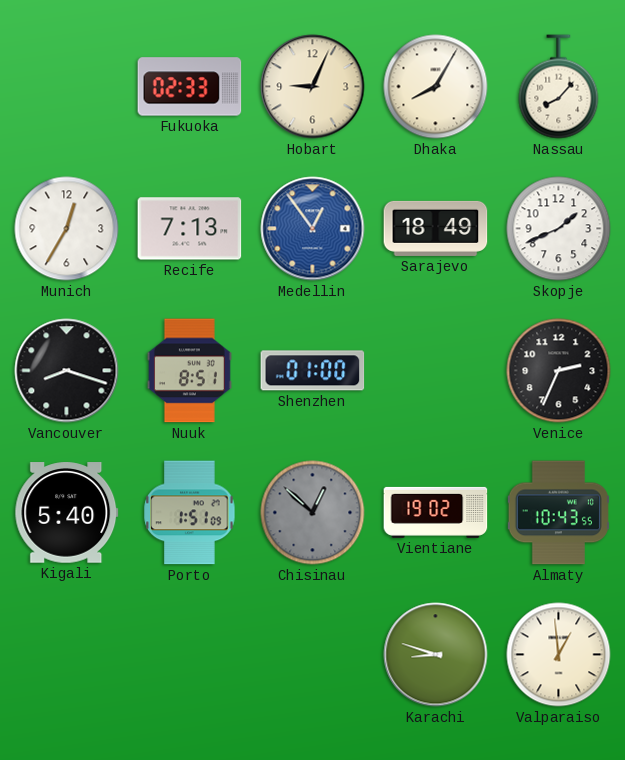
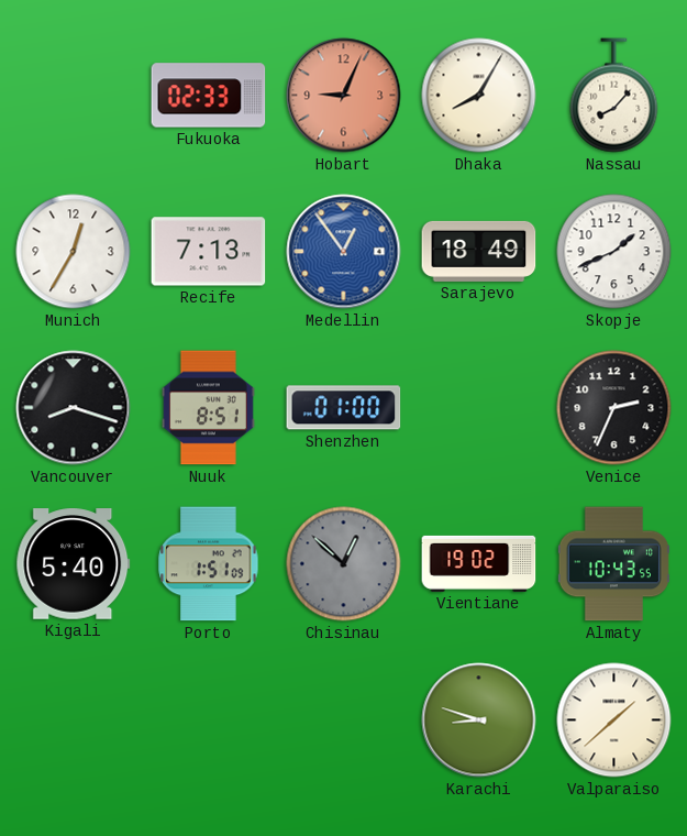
Hobart dial: cream -> salmon
Valparaiso: 12:59 -> 1:38
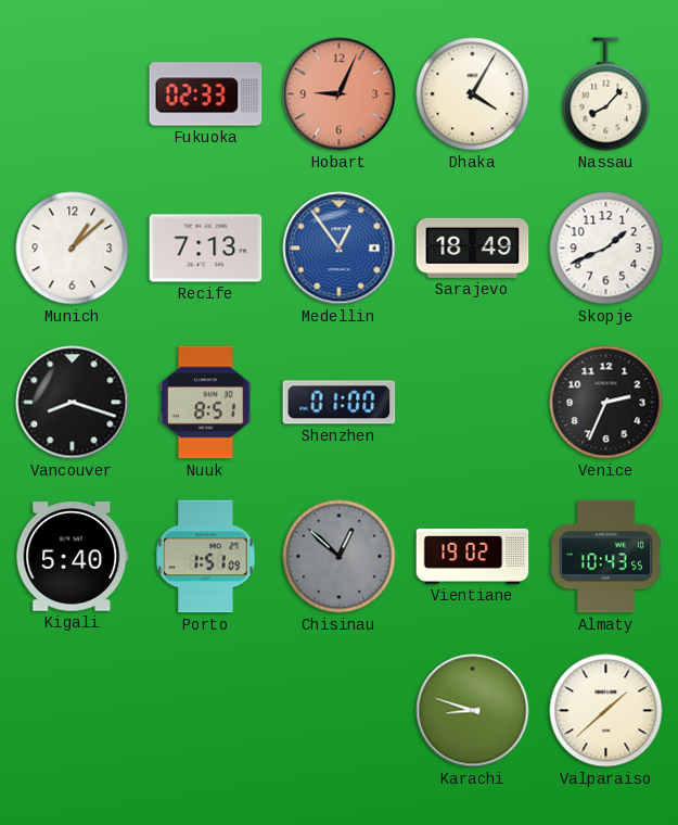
Dhaka: 8:05 -> 4:05
Munich: 12:35 -> 1:08
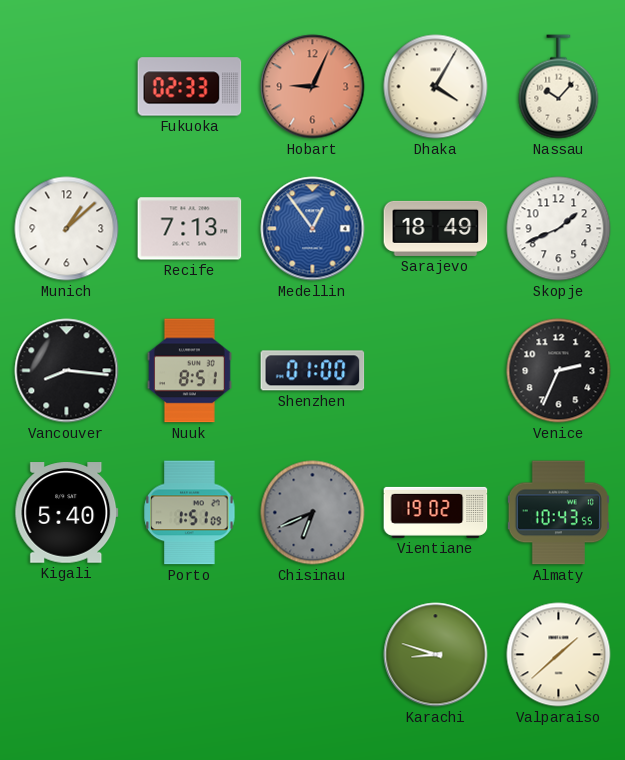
Nassau: 8:07 -> 10:07
Vancouver: 8:18 -> 8:16
Chisinau: 12:52 -> 6:41
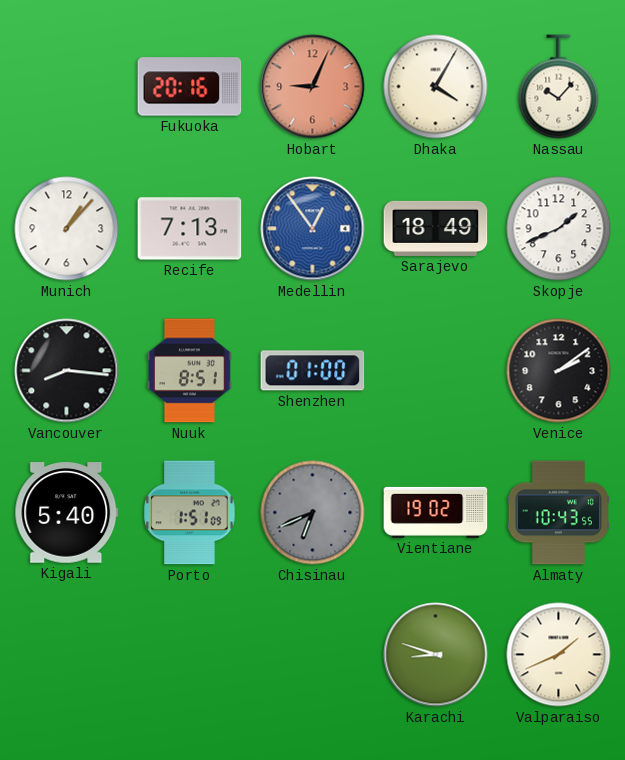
Fukuoka: 02:33 -> 20:16
Munich: 1:08 -> 1:07
Venice: 2:34 -> 2:09
Valparaiso: 1:38 -> 1:41
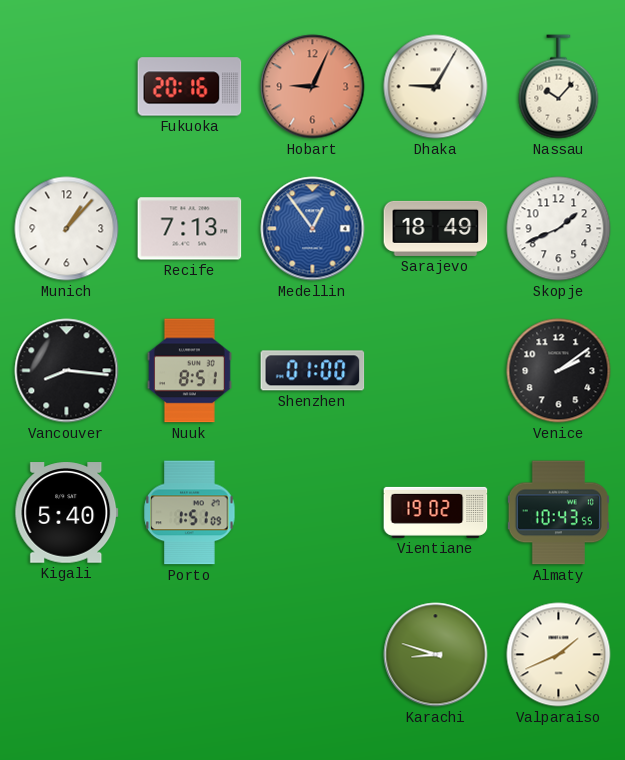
Dhaka: 4:05 -> 9:05
Chisinau: 6:41 -> none
